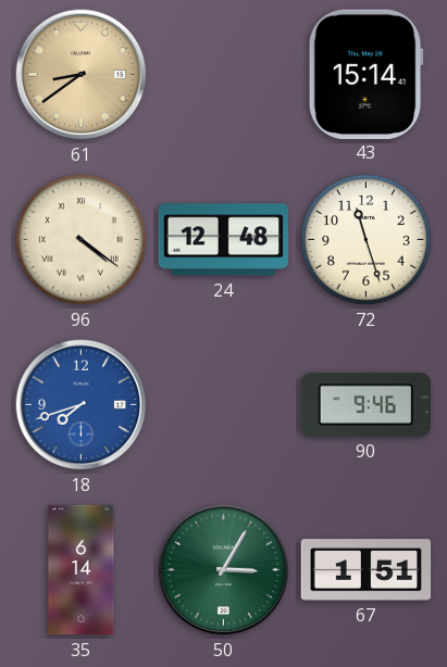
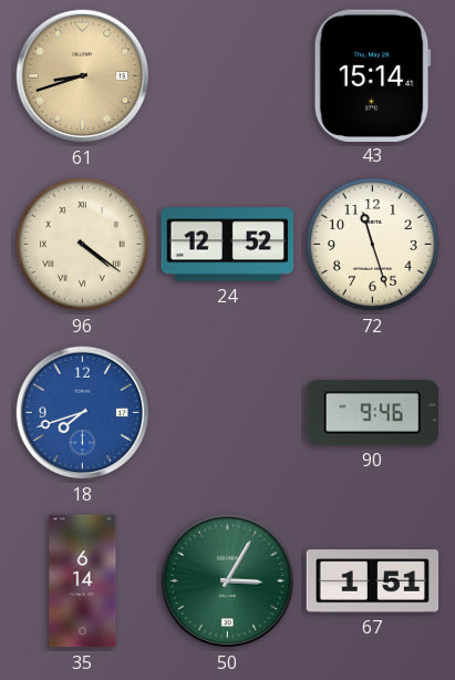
61: 8:39 -> 8:42
24: 12:48 -> 12:52
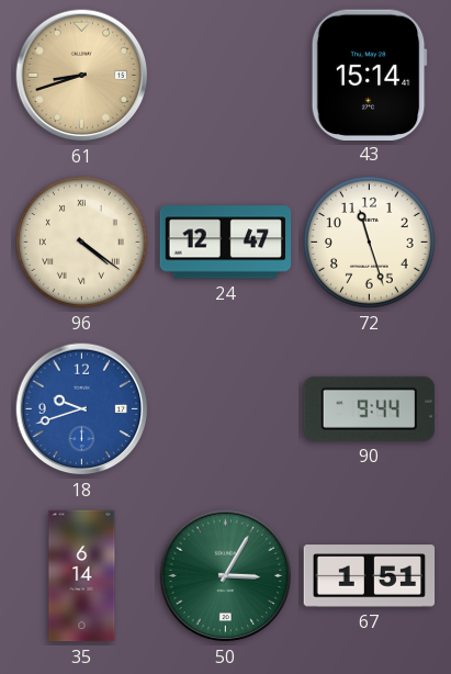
24: 12:52 -> 12:47
18: 7:42 -> 9:42
90: 9:46 -> 9:44
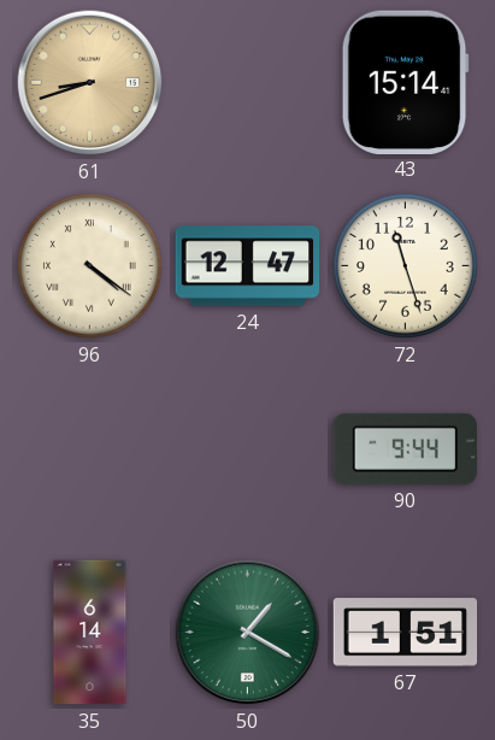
18: 9:42 -> none
50: 3:05 -> 1:20
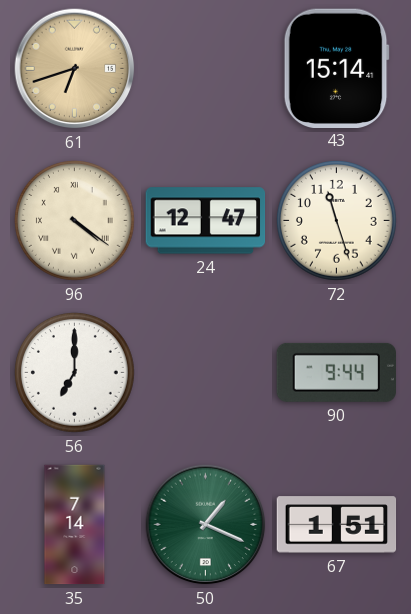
61: 8:42 -> 6:42
56: none -> 7:00
35: 6:14 -> 7:14
50: 1:20 -> 1:19
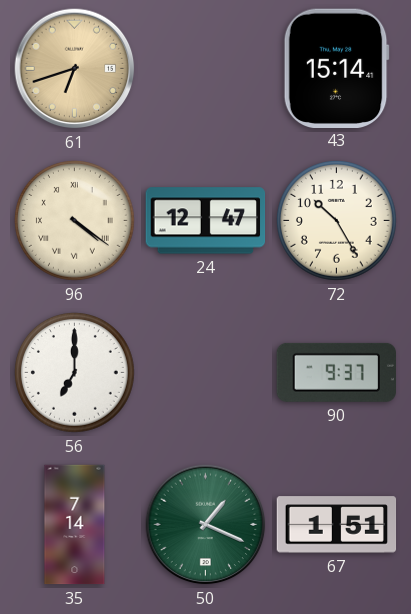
72: 11:27 -> 10:25
90: 9:44 -> 9:37
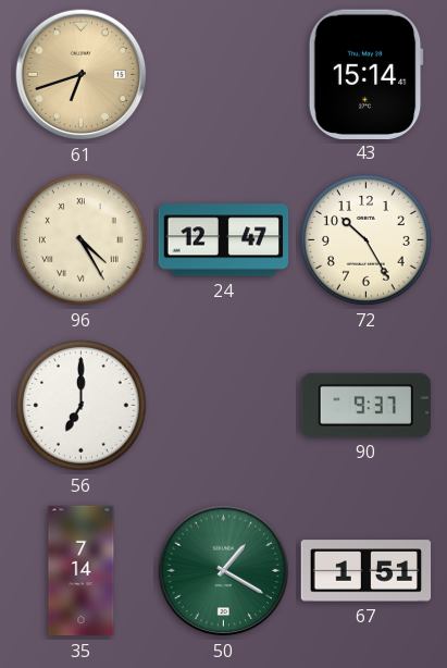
96: 4:21 -> 4:25
50: 1:19 -> 1:20
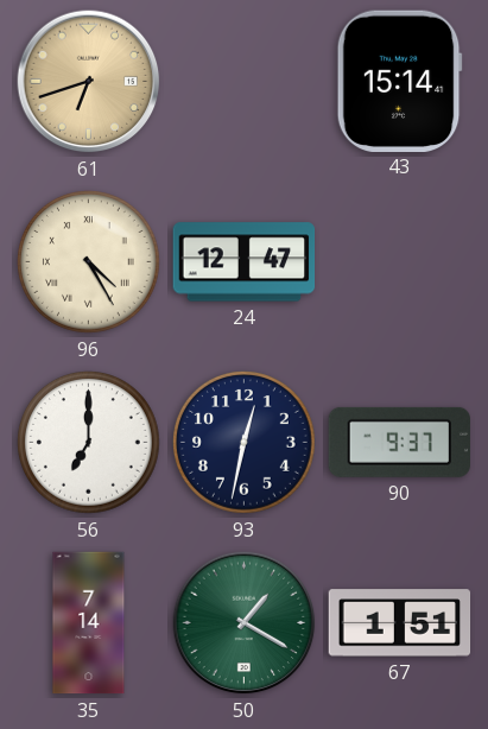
72: 10:25 -> none
93: none -> 12:32
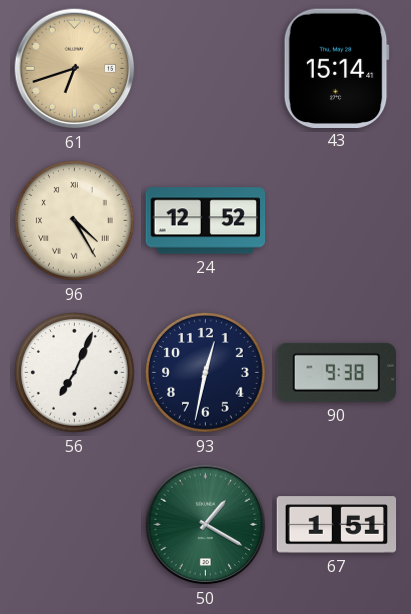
24: 12:47 -> 12:52
56: 7:00 -> 7:04
90: 9:37 -> 9:38
35: 7:14 -> none
